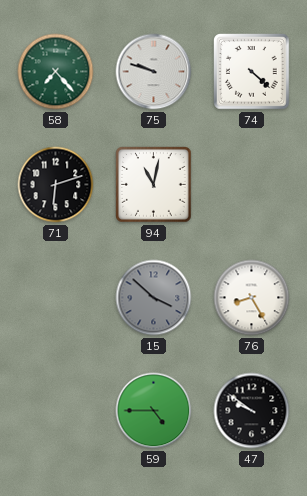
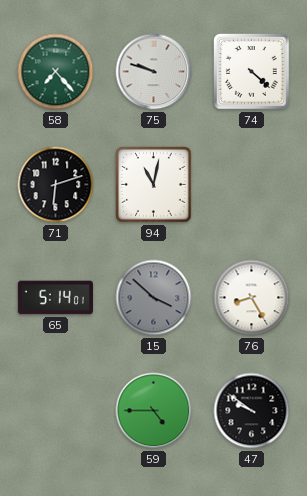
65: none -> 5:14
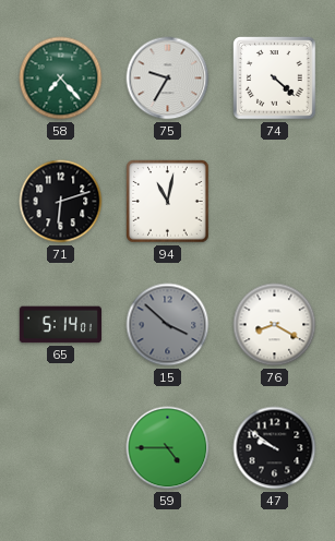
75: 9:48 -> 9:35
76: 8:25 -> 8:20
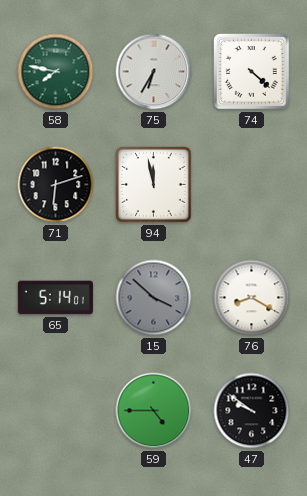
58: 7:23 -> 7:47
75: 9:35 -> 6:35
94: 11:02 -> 11:58
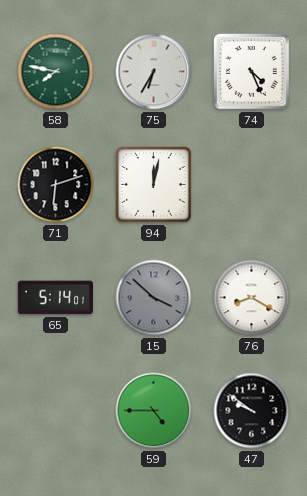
74: 4:22 -> 4:26
94: 11:58 -> 12:02
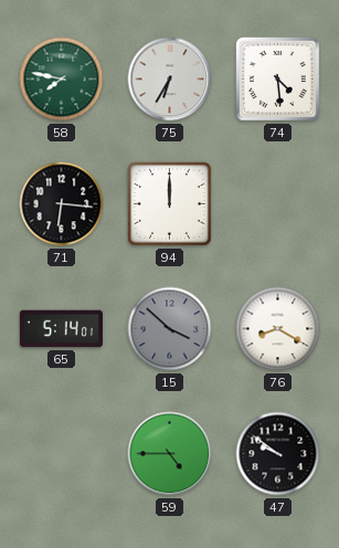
74: 4:26 -> 4:29
71: 6:12 -> 6:16
94: 12:02 -> 12:00
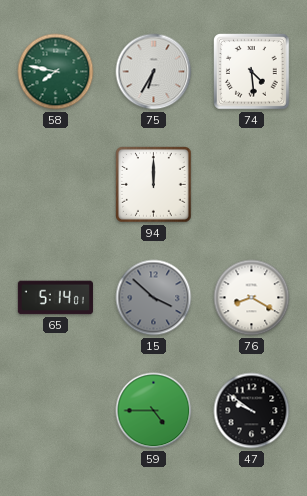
71: 6:16 -> none
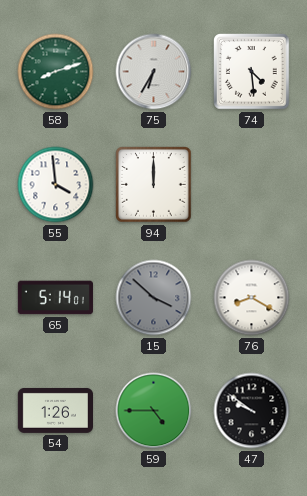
58: 7:47 -> 8:12
55: none -> 3:59
54: none -> 1:26
